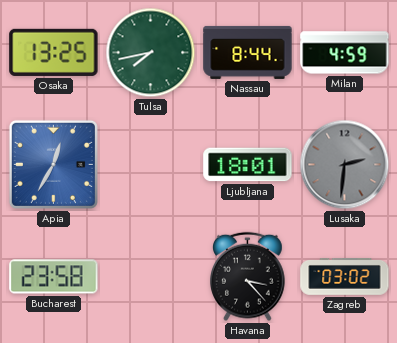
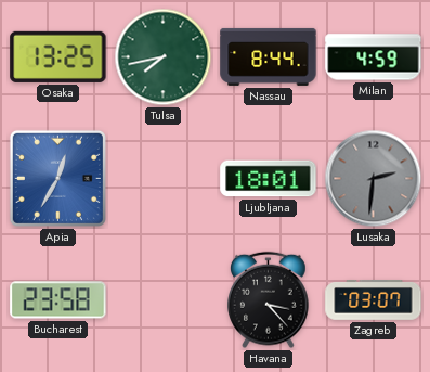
Zagreb: 03:02 -> 03:07
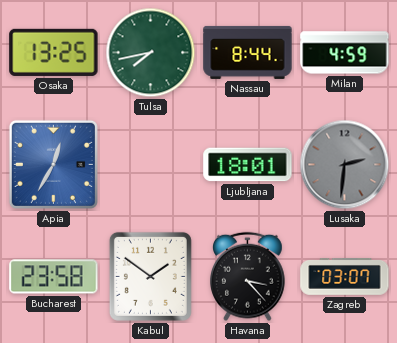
Kabul: none -> 1:51
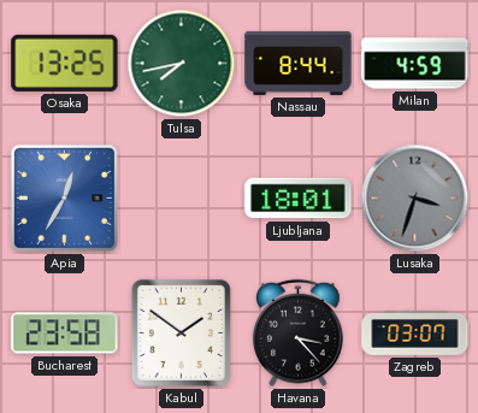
Lusaka: 2:31 -> 3:33
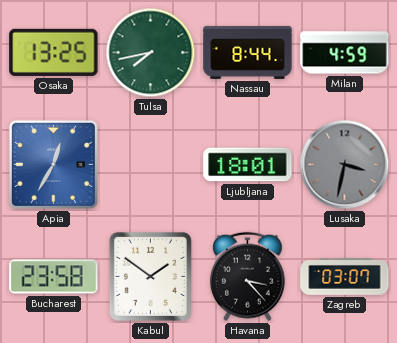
Lusaka: 3:33 -> 3:32
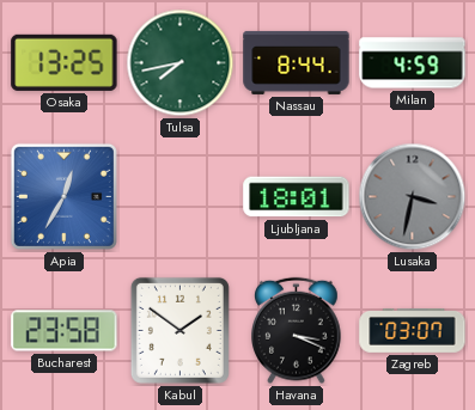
Havana: 3:23 -> 3:19
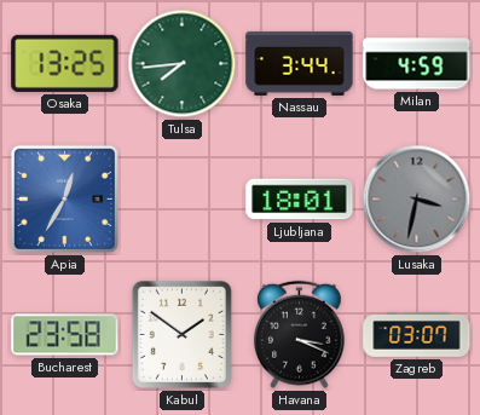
Tulsa: 7:43 -> 7:44
Nassau: 8:44 -> 3:44
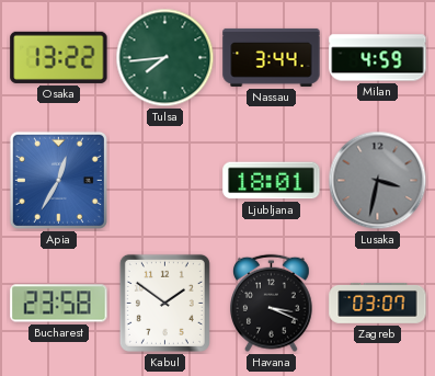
Osaka: 13:25 -> 13:22
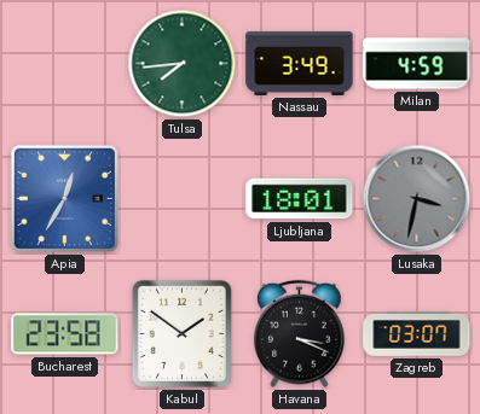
Osaka: 13:22 -> none
Nassau: 3:44 -> 3:49
